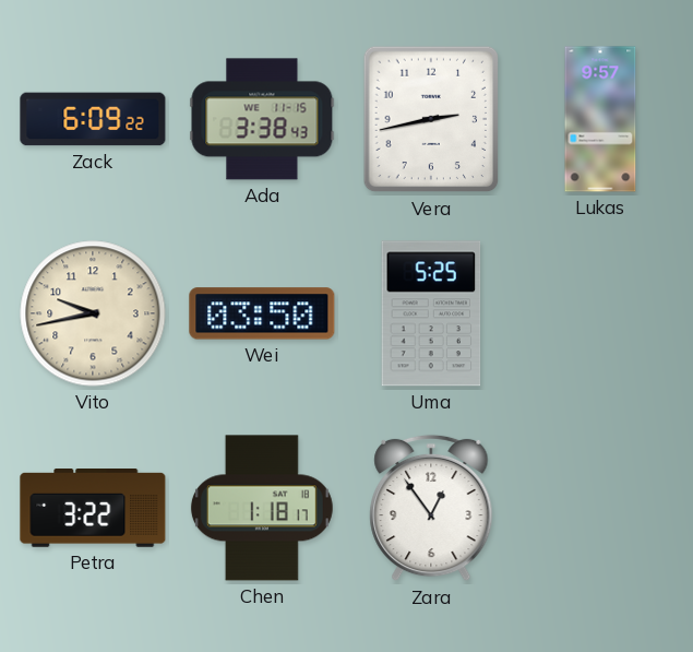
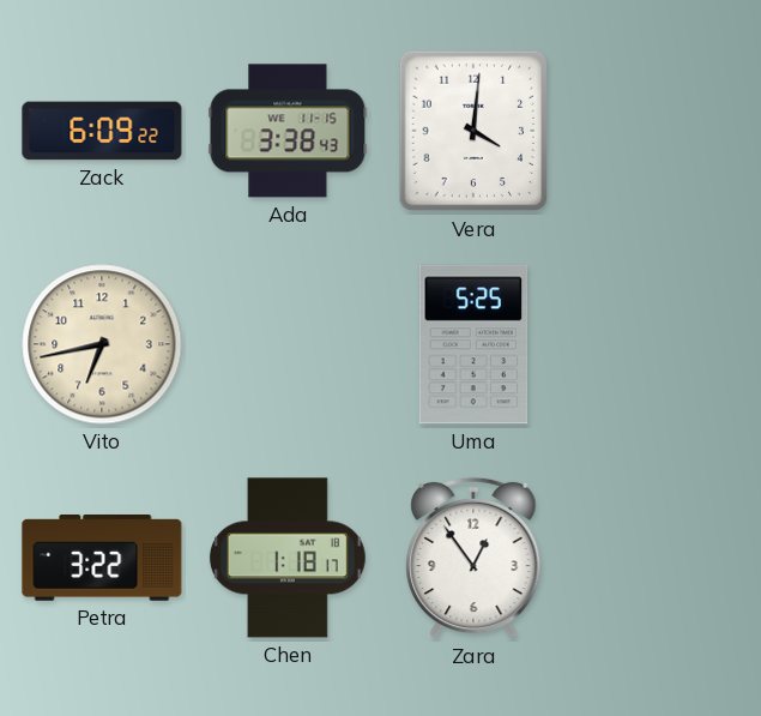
Vera: 2:43 -> 4:01
Lukas: 9:57 -> none
Vito: 9:43 -> 6:43
Wei: 03:50 -> none
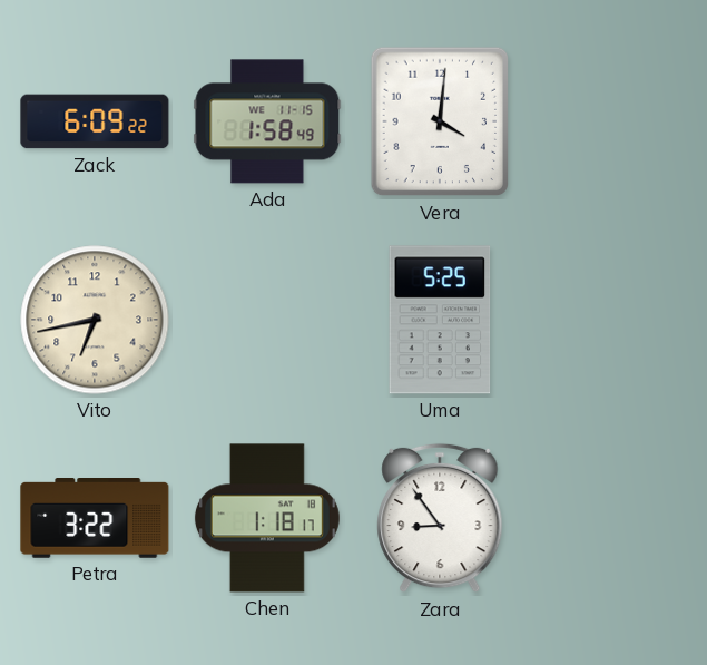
Ada: 3:38 -> 1:58
Zara: 12:54 -> 8:54
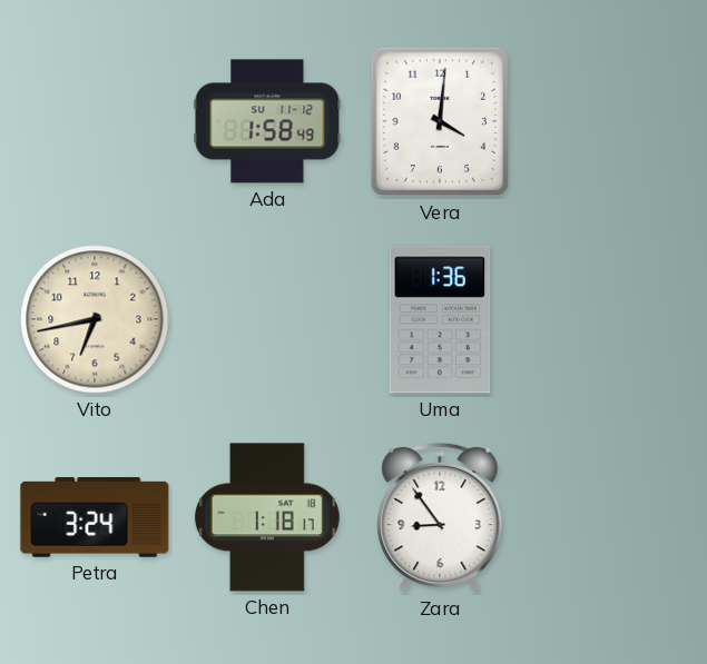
Zack: 6:09 -> none
Ada date: WE 11-15 -> SU 11-12
Uma: 5:25 -> 1:36
Petra: 3:22 -> 3:24
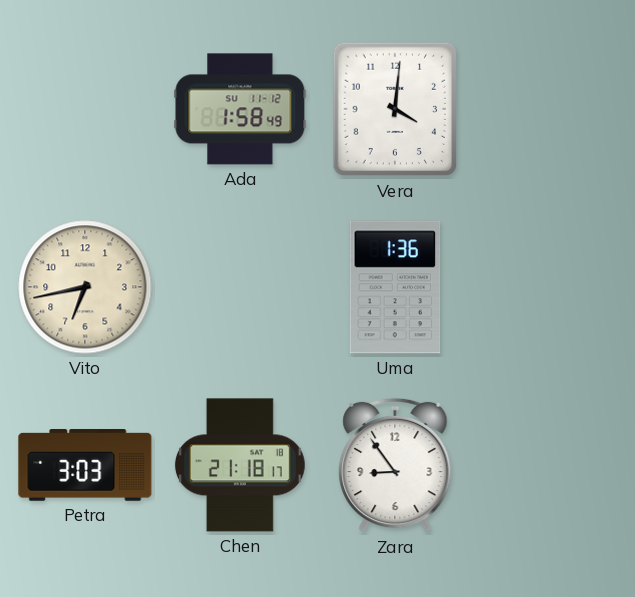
Petra: 3:24 -> 3:03
Chen: 1:18 -> 21:18
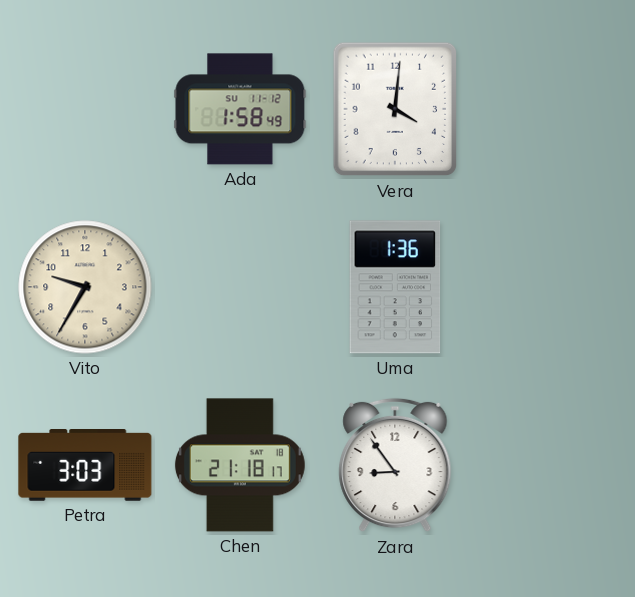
Vito: 6:43 -> 9:35
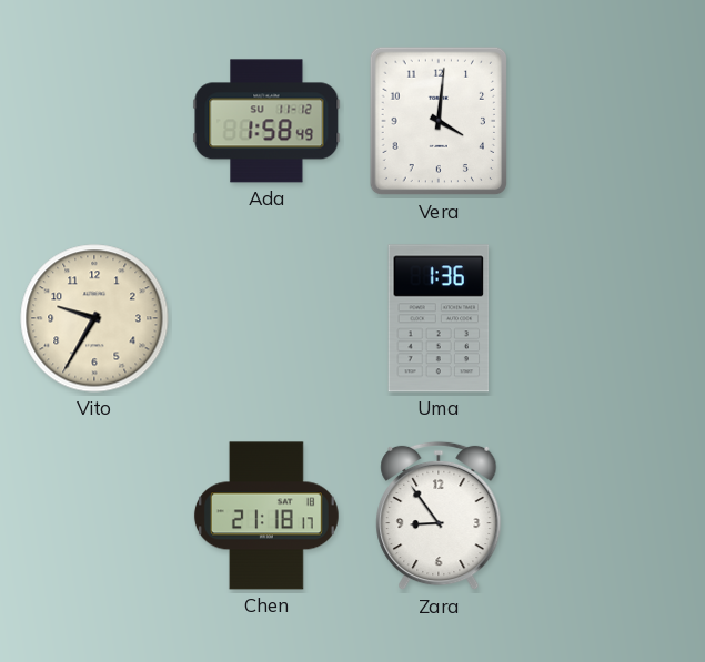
Petra: 3:03 -> none
